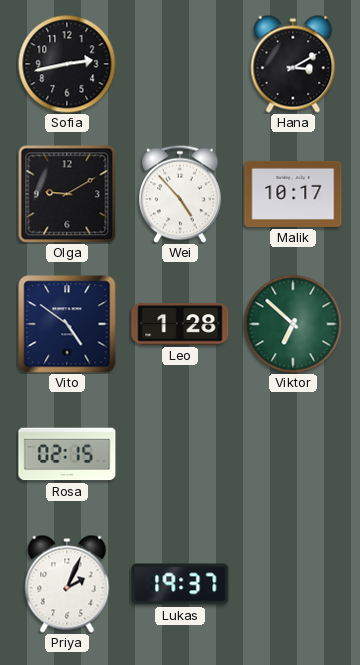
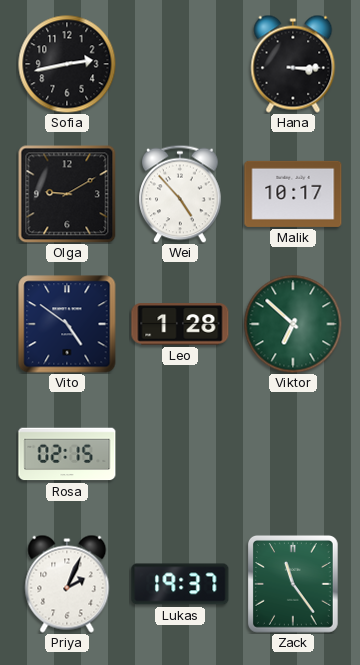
Hana: 3:10 -> 3:15
Zack: none -> 11:24
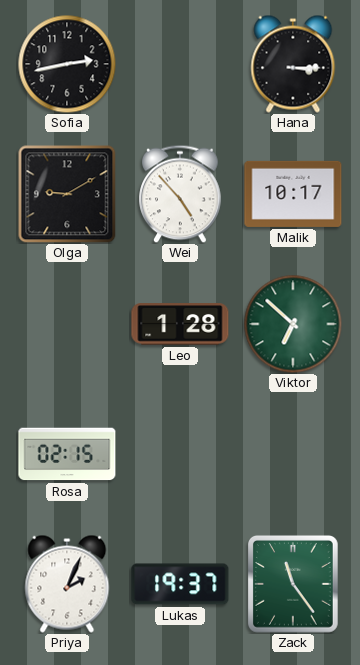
Vito: 4:51 -> none
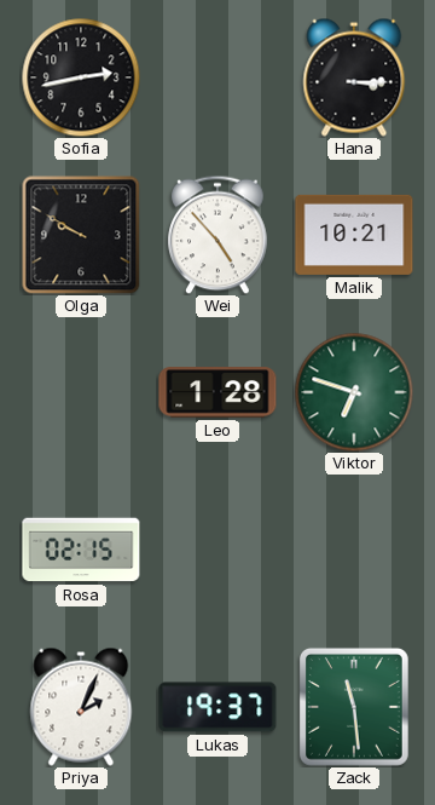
Olga: 9:10 -> 9:50
Malik: 10:17 -> 10:21
Viktor: 6:52 -> 6:48
Zack: 11:24 -> 11:29
